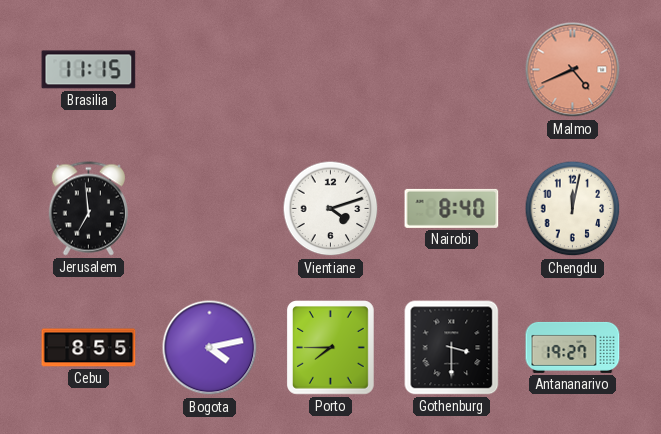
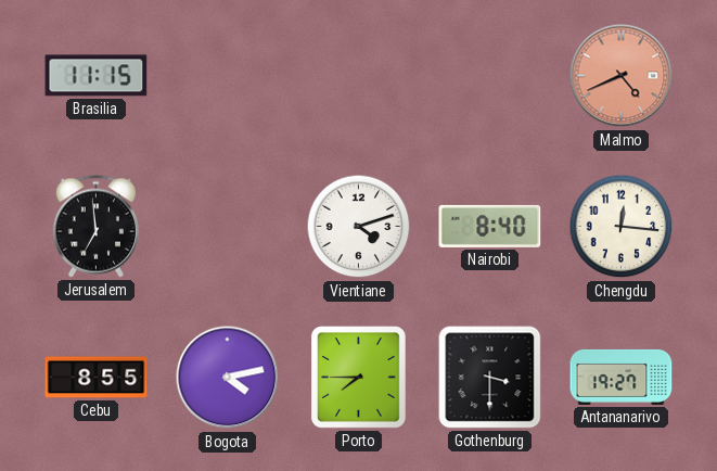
Chengdu: 12:02 -> 12:16
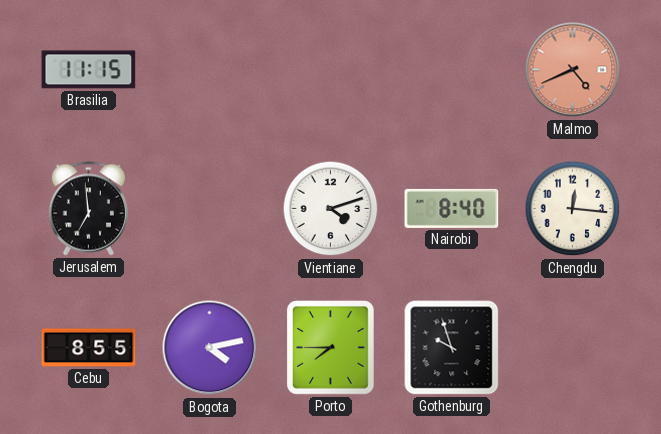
Gothenburg: 3:30 -> 9:57
Antananarivo: 19:27 -> none
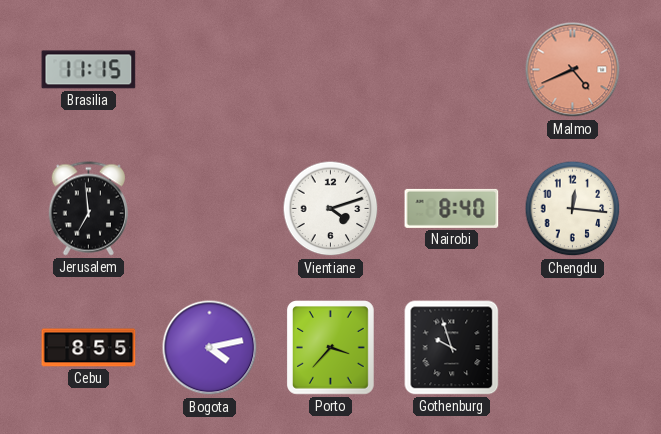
Porto: 7:45 -> 3:37
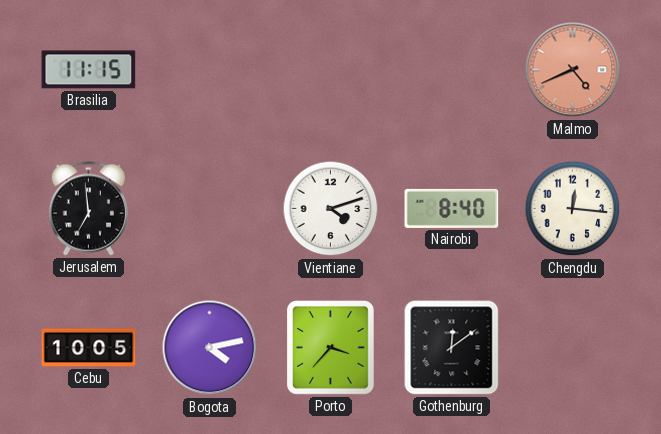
Cebu: 8:55 -> 10:05
Gothenburg: 9:57 -> 12:09
